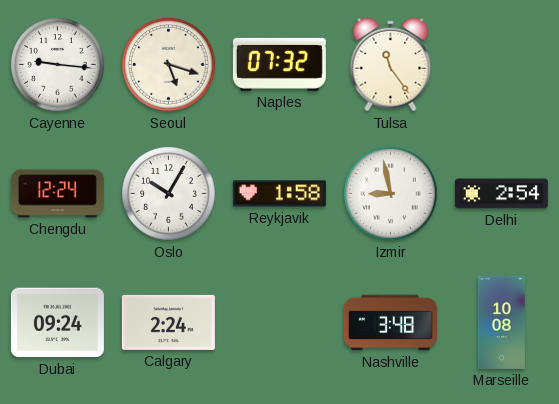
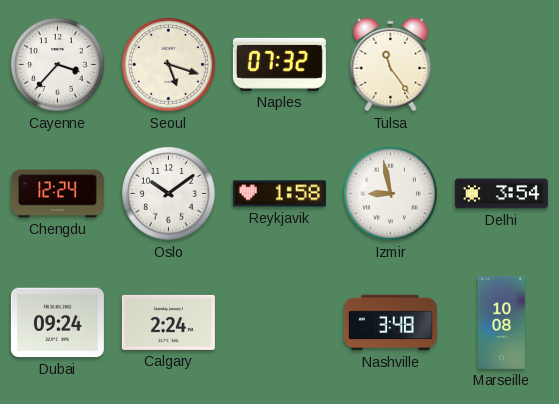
Cayenne: 9:16 -> 3:37
Oslo: 10:05 -> 10:09
Delhi: 2:54 -> 3:54
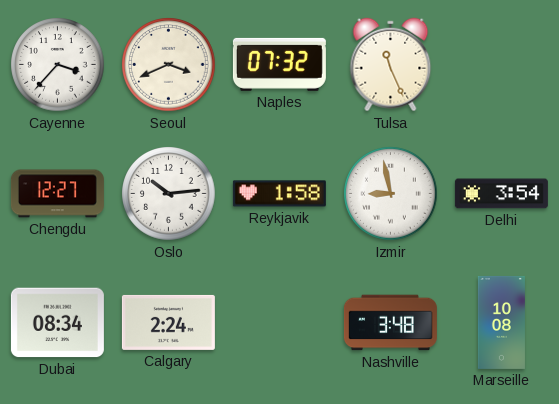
Seoul: 5:18 -> 3:41
Tulsa: 11:24 -> 11:26
Chengdu: 12:24 -> 12:27
Oslo: 10:09 -> 10:14
Dubai: 09:24 -> 08:34
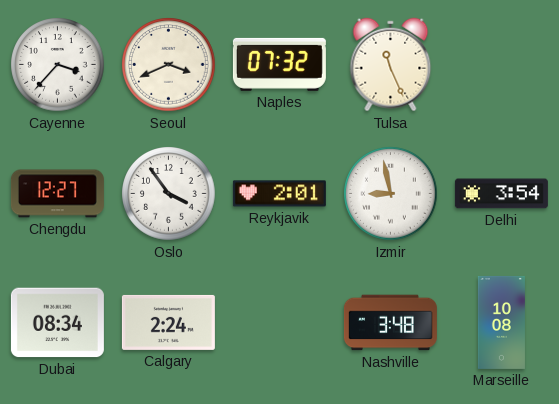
Oslo: 10:14 -> 3:54
Reykjavik: 1:58 -> 2:01
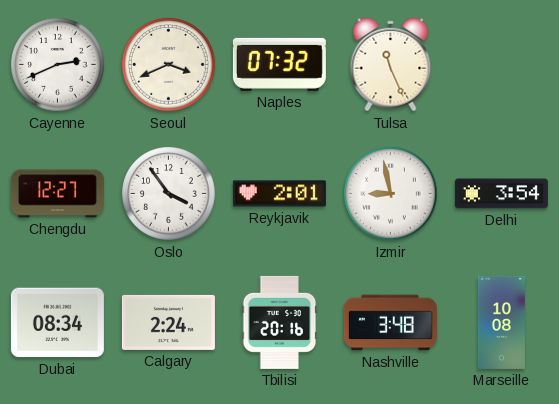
Cayenne: 3:37 -> 2:41
Tbilisi: none -> 20:16
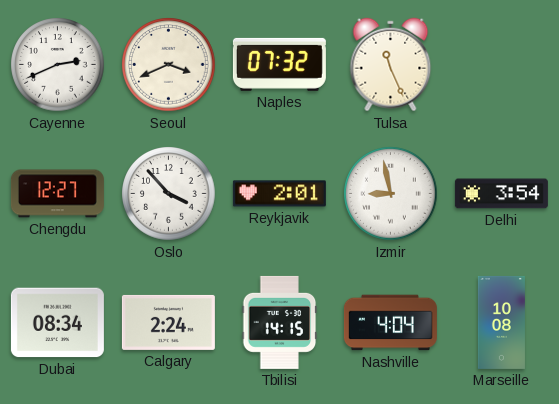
Oslo: 3:54 -> 3:53
Tbilisi: 20:16 -> 14:15
Nashville: 3:48 -> 4:04
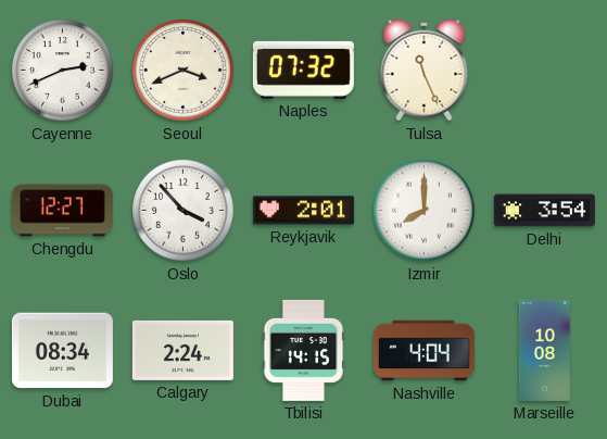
Izmir: 8:58 -> 8:00
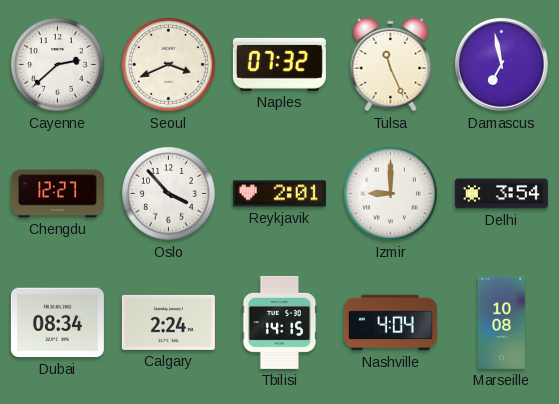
Cayenne: 2:41 -> 2:38
Damascus: none -> 6:58
Izmir: 8:00 -> 9:00
